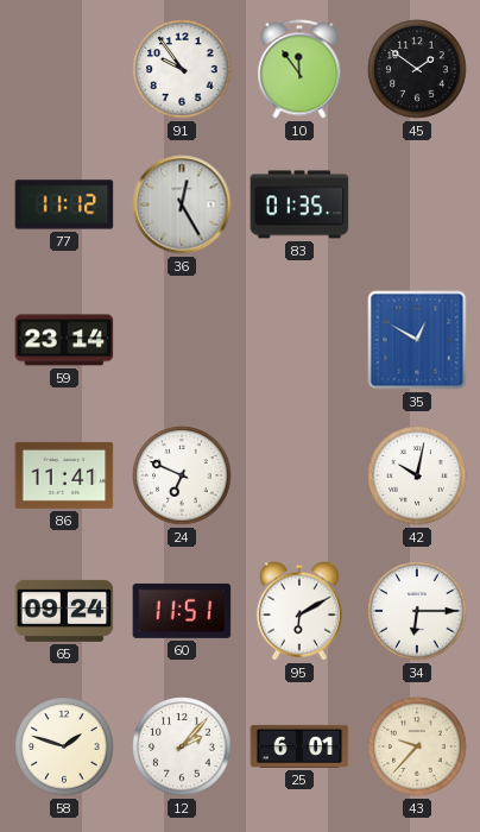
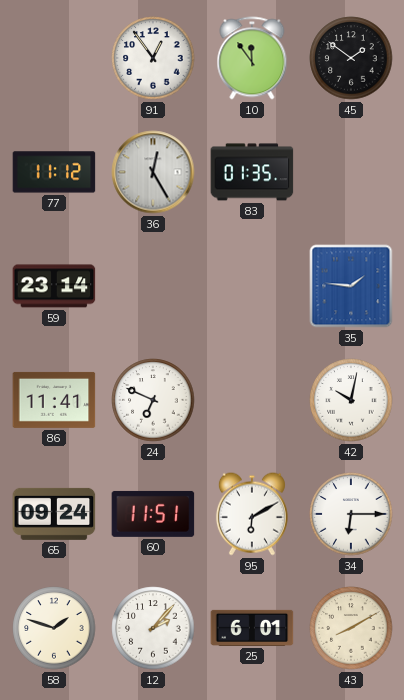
91: 9:54 -> 12:54
35: 12:50 -> 1:46
43: 9:37 -> 8:10
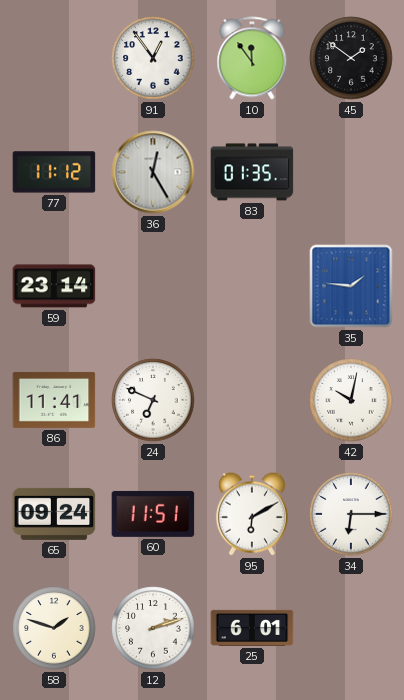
12: 2:07 -> 2:12
43: 8:10 -> none
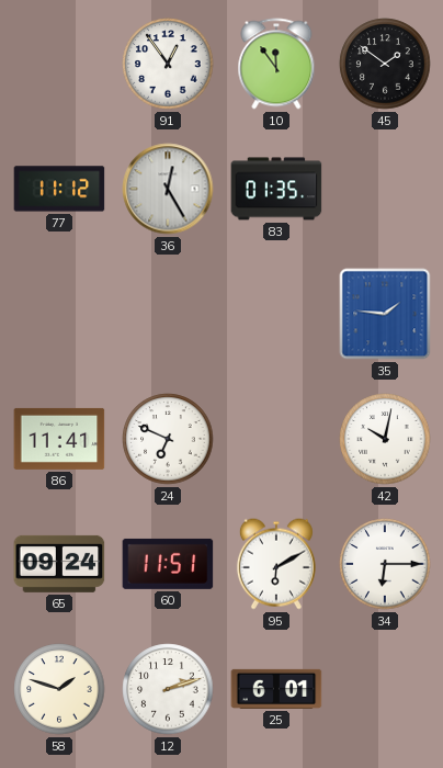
59: 23:14 -> none
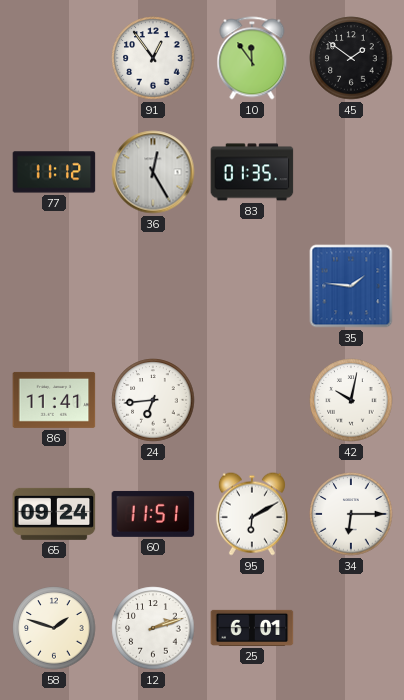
24: 6:49 -> 6:44
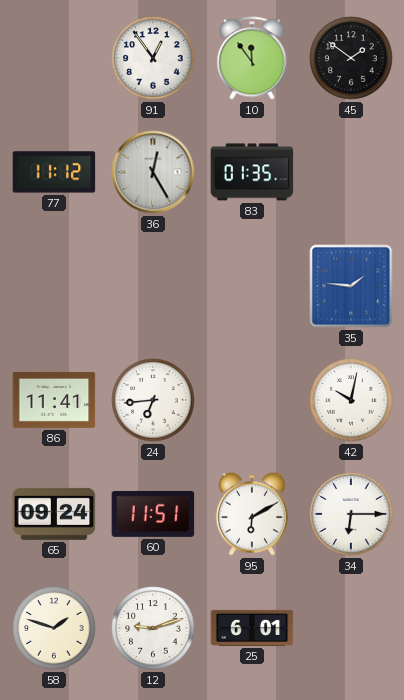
12: 2:12 -> 9:12
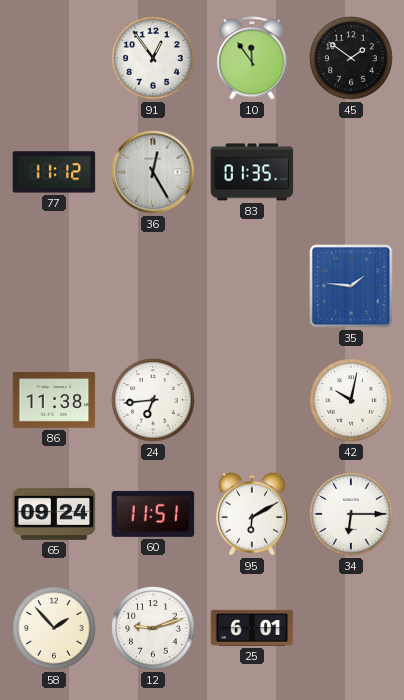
86: 11:41 -> 11:38
58: 1:48 -> 1:53
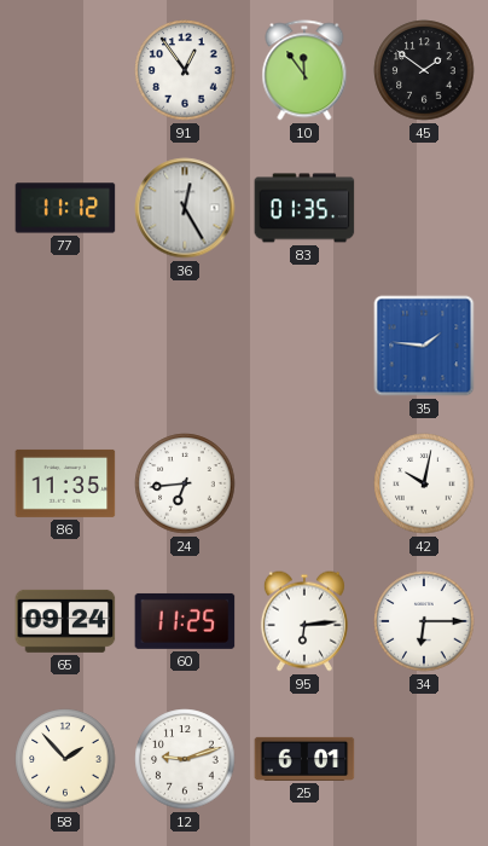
86: 11:38 -> 11:35
60: 11:51 -> 11:25
95: 6:10 -> 6:14
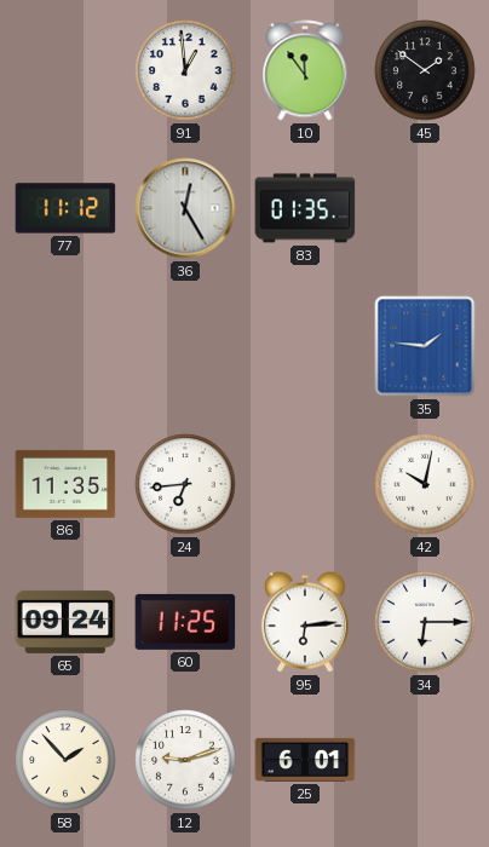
91: 12:54 -> 12:59
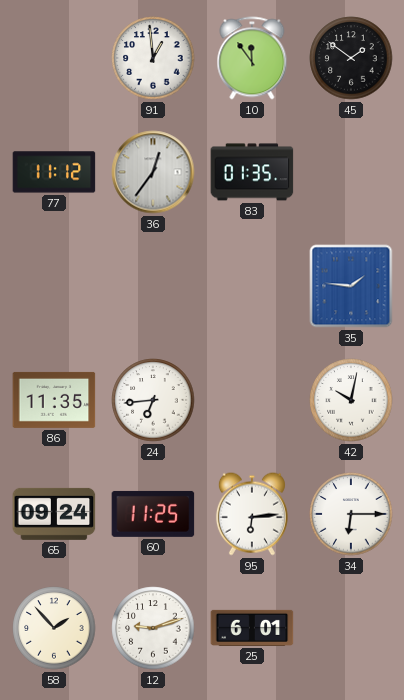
36: 12:25 -> 12:36
